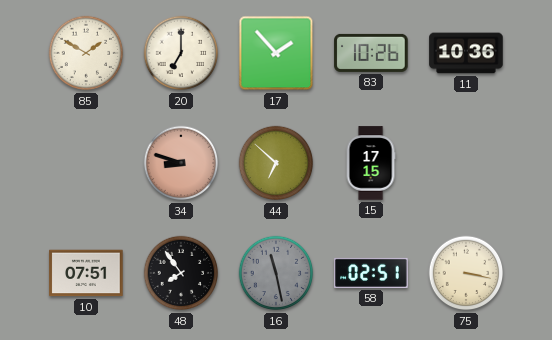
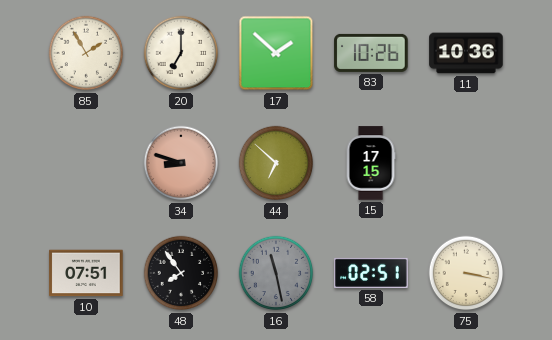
85: 1:50 -> 1:55
17: 1:53 -> 1:52
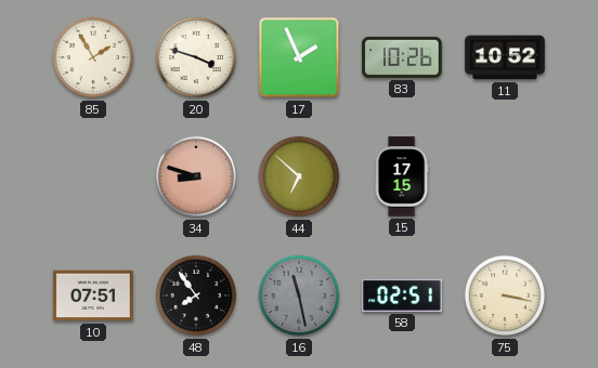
20: 7:00 -> 3:48
17: 1:52 -> 1:56
11: 10:36 -> 10:52
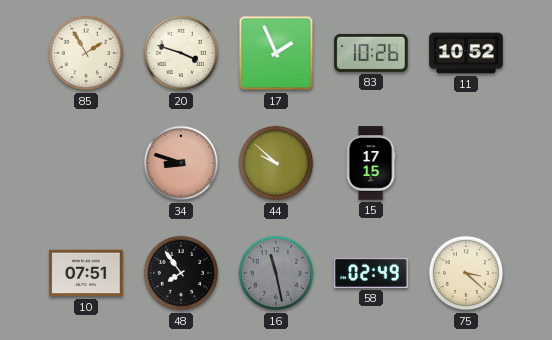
44: 6:52 -> 9:52
58: 02:51 -> 02:49
75: 3:17 -> 3:22
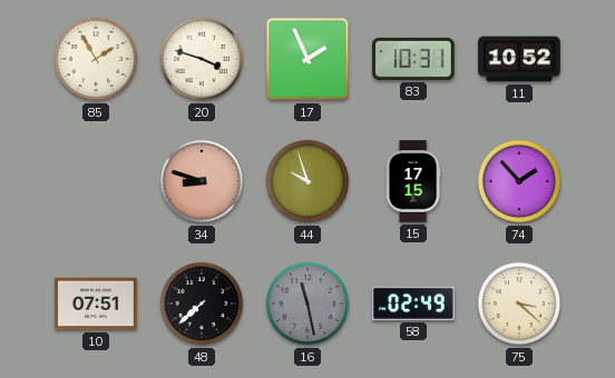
83: 10:26 -> 10:31
44: 9:52 -> 9:57
74: none -> 1:53
48: 7:54 -> 7:38
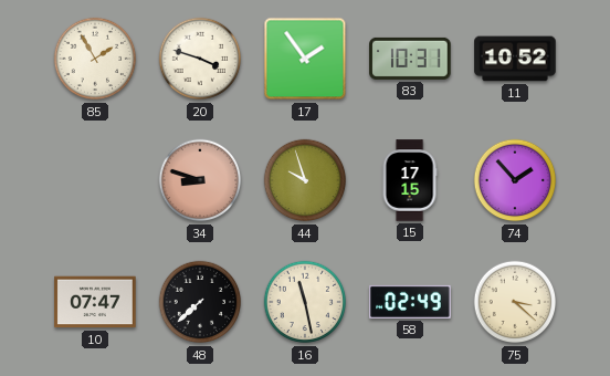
17: 1:56 -> 1:54
10: 07:51 -> 07:47
16 dial: grey -> cream
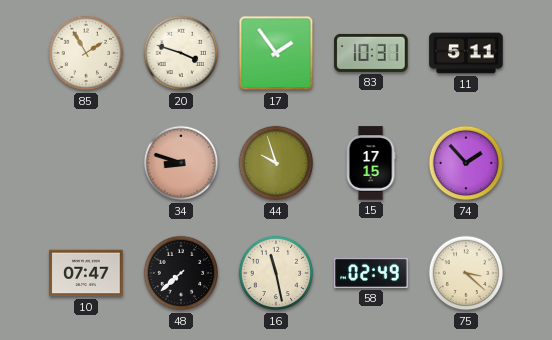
11: 10:52 -> 5:11
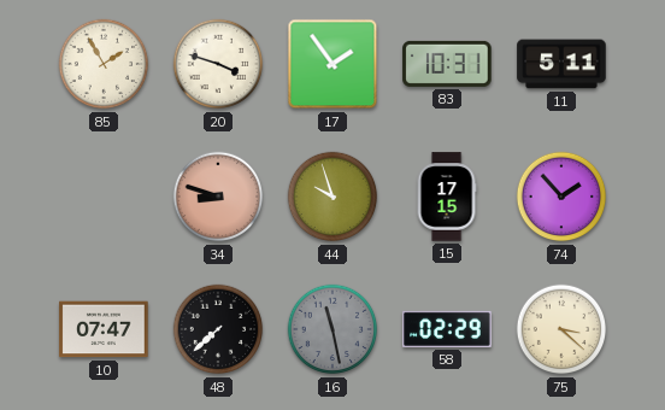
16 dial: cream -> grey
58: 02:49 -> 02:29
